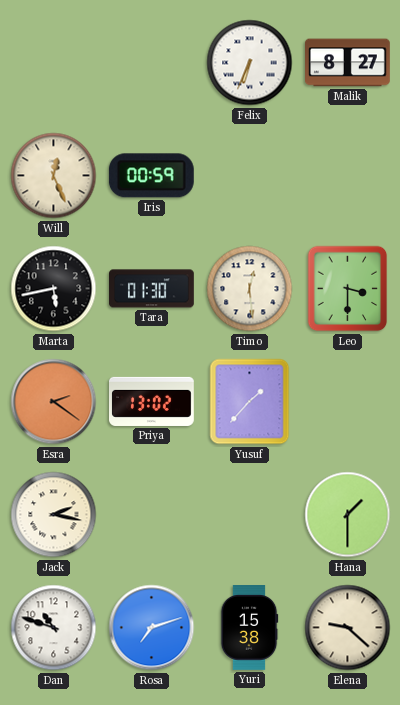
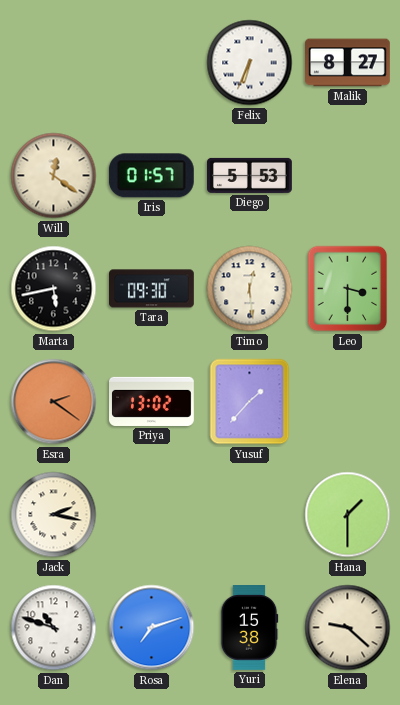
Will: 12:26 -> 12:21
Iris: 00:59 -> 01:57
Diego: none -> 5:53
Tara: 01:30 -> 09:30
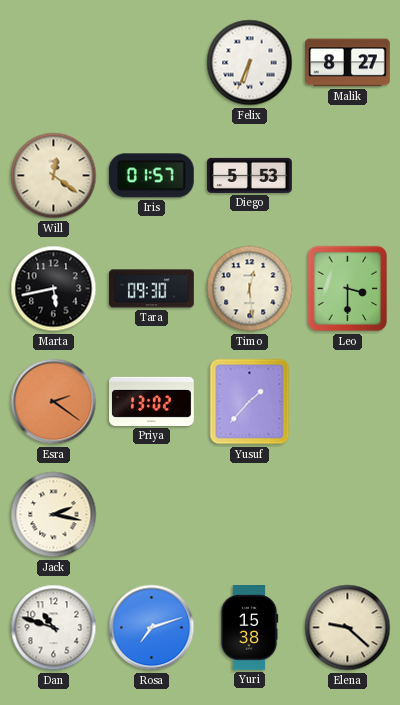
Hana: 1:30 -> none
